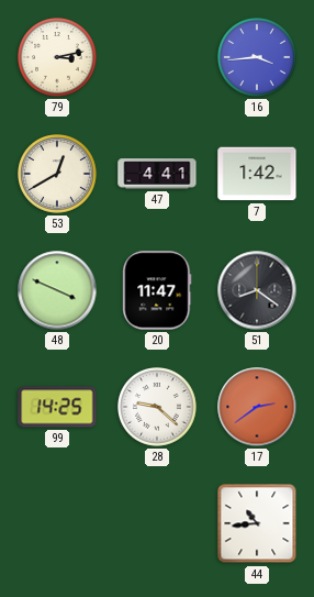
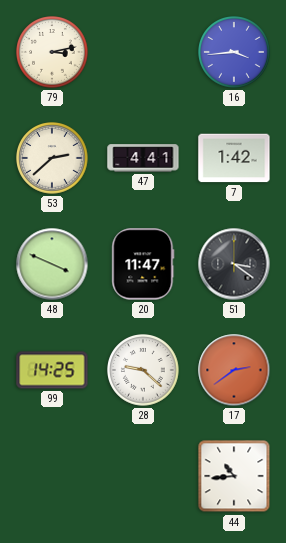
53: 12:40 -> 2:38
51: 8:21 -> 3:21
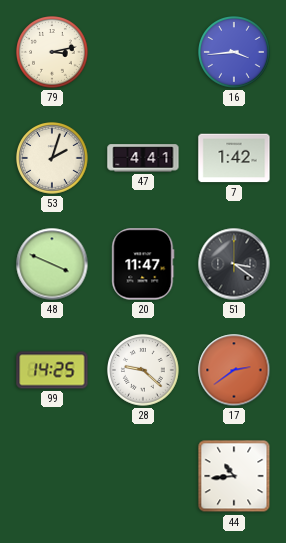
53: 2:38 -> 2:03
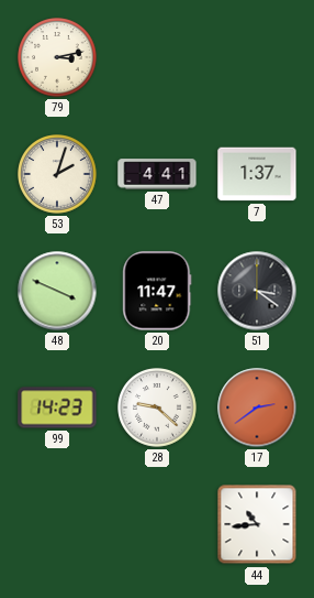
16: 3:44 -> none
7: 1:42 -> 1:37
99: 14:25 -> 14:23
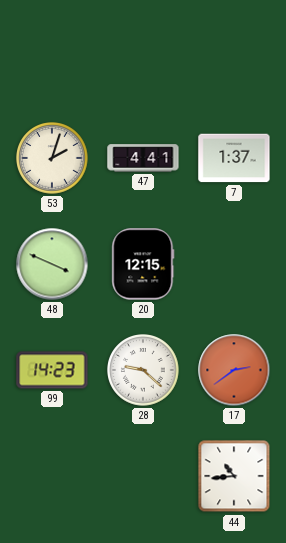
79: 3:13 -> none
20: 11:47 -> 12:15
51: 3:21 -> none
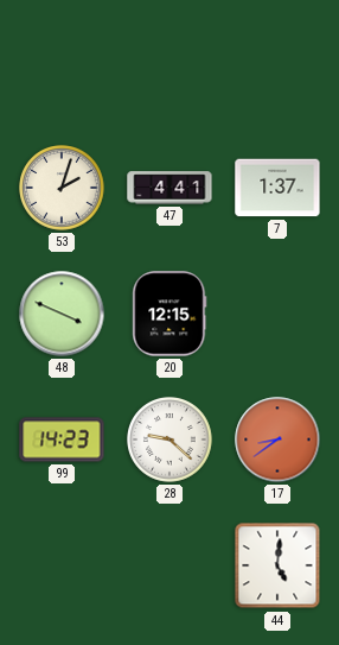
17: 2:39 -> 8:39
44: 10:44 -> 5:01
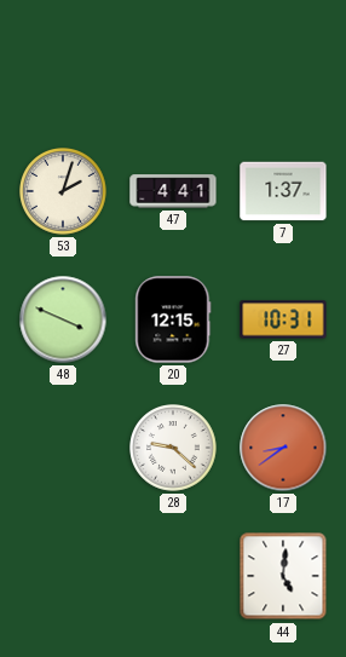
27: none -> 10:31
99: 14:23 -> none
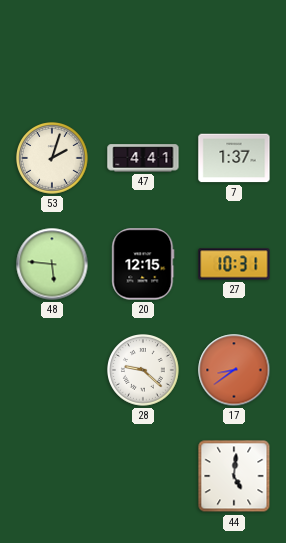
48: 3:49 -> 5:46
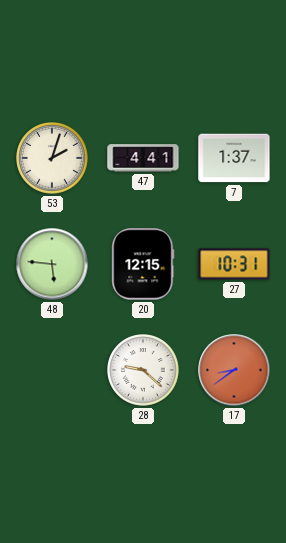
44: 5:01 -> none
